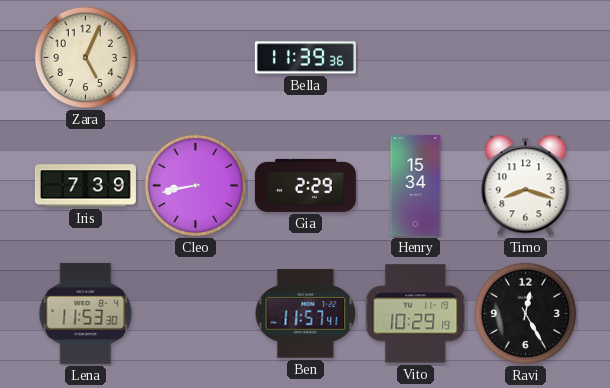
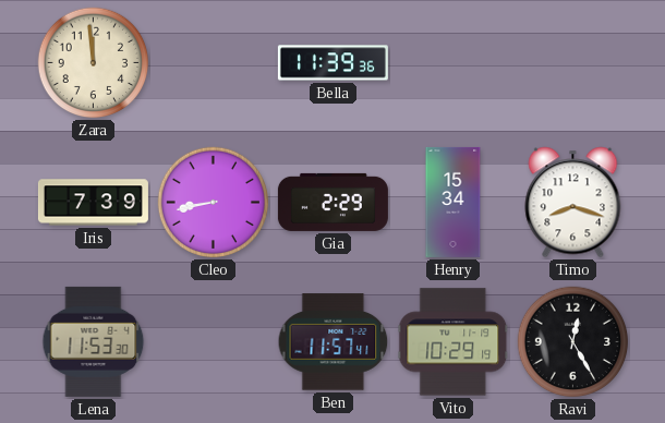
Zara: 5:04 -> 11:59
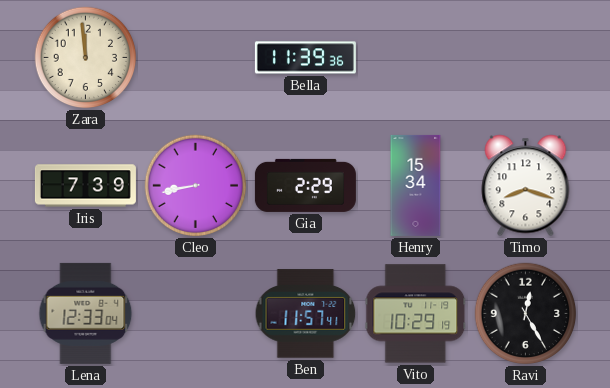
Lena: 11:53 -> 12:33
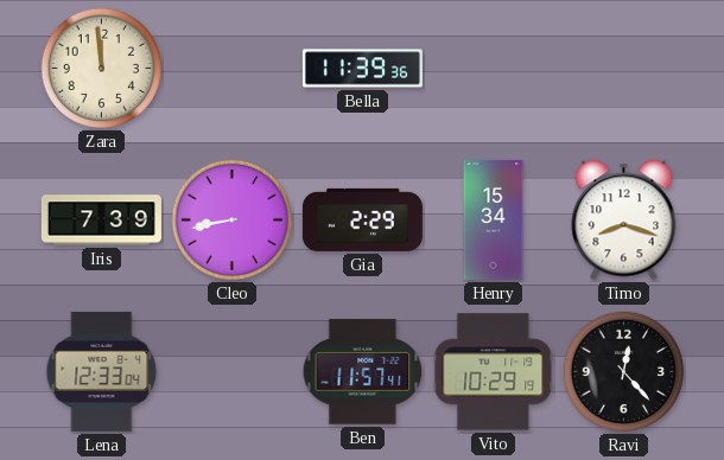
Ravi: 12:25 -> 12:23
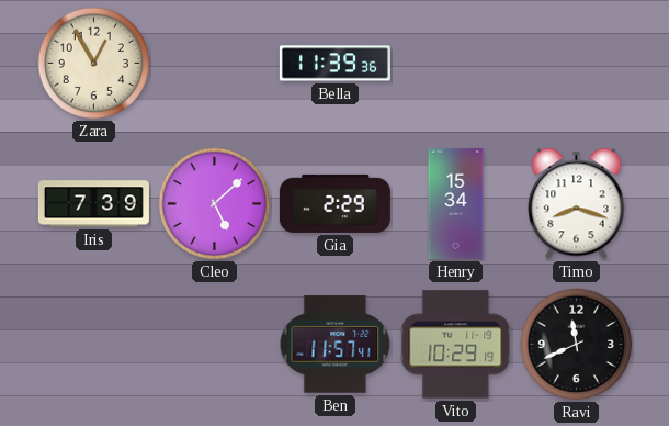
Zara: 11:59 -> 12:55
Cleo: 8:43 -> 5:08
Lena: 12:33 -> none
Ravi: 12:23 -> 11:41
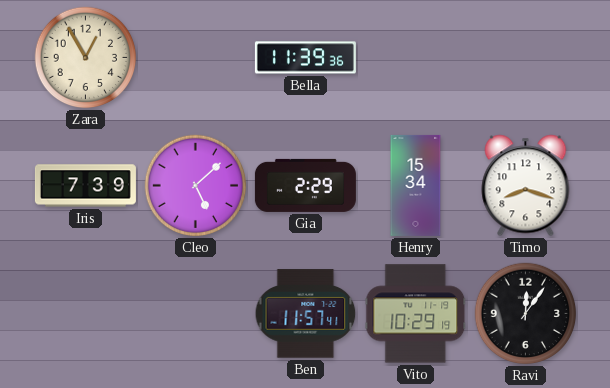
Ravi: 11:41 -> 12:06
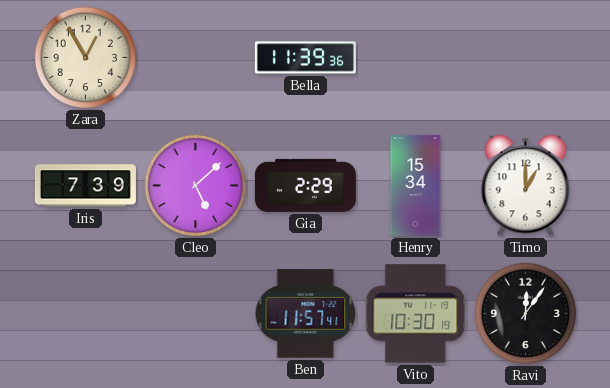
Timo: 8:18 -> 1:00
Vito: 10:29 -> 10:30
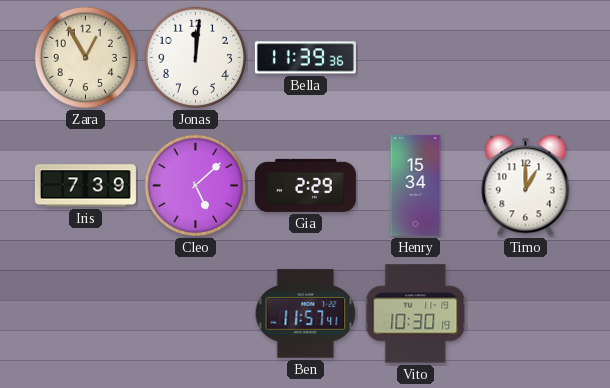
Jonas: none -> 12:01
Ravi: 12:06 -> none
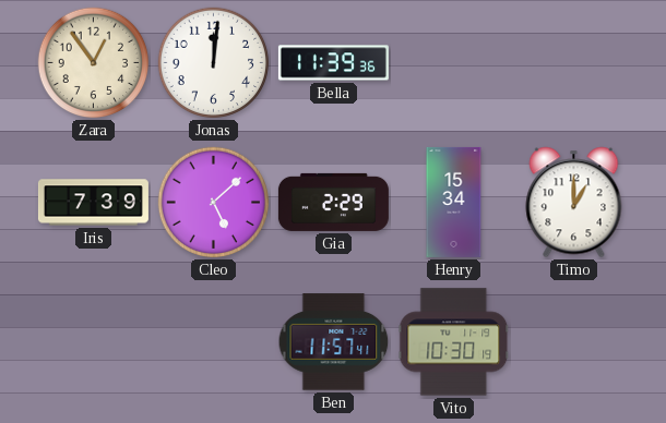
Zara: 12:55 -> 12:54
